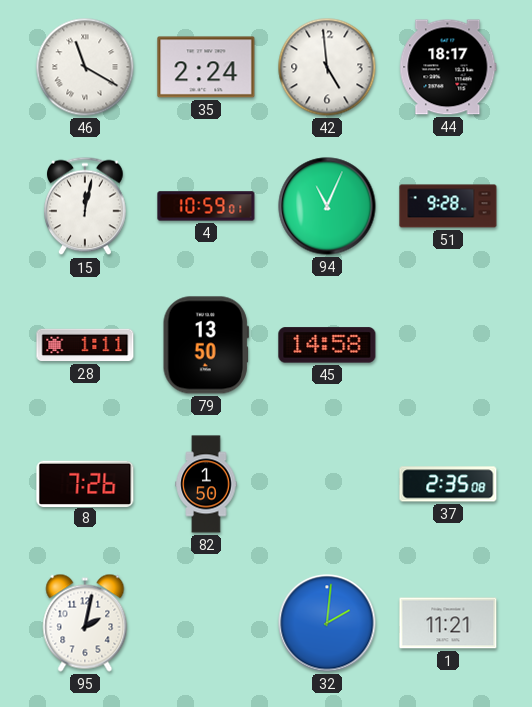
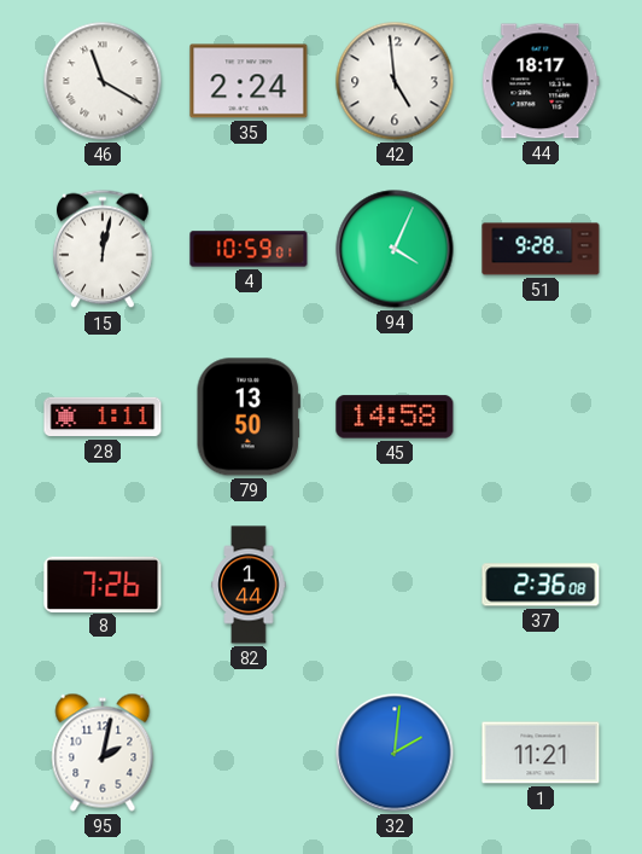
94: 11:04 -> 4:04
82: 1:50 -> 1:44
37: 2:35 -> 2:36
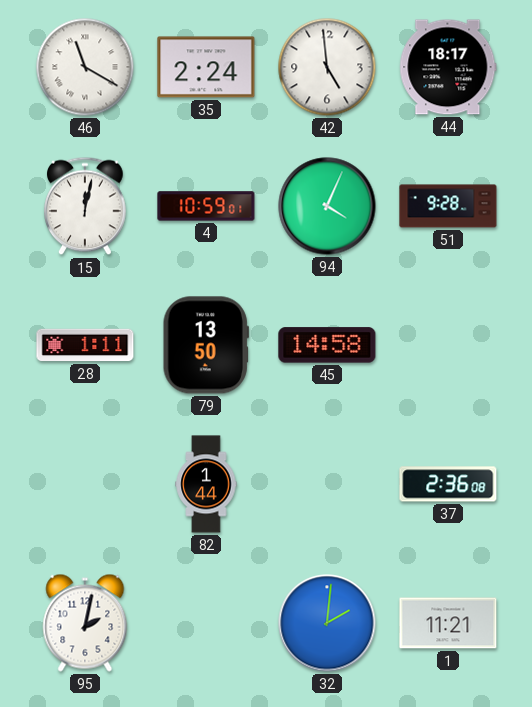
8: 7:26 -> none
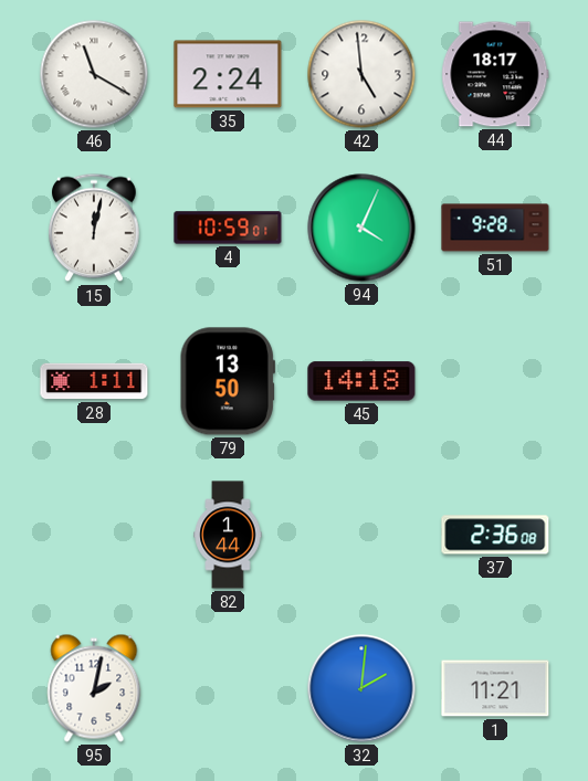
45: 14:58 -> 14:18
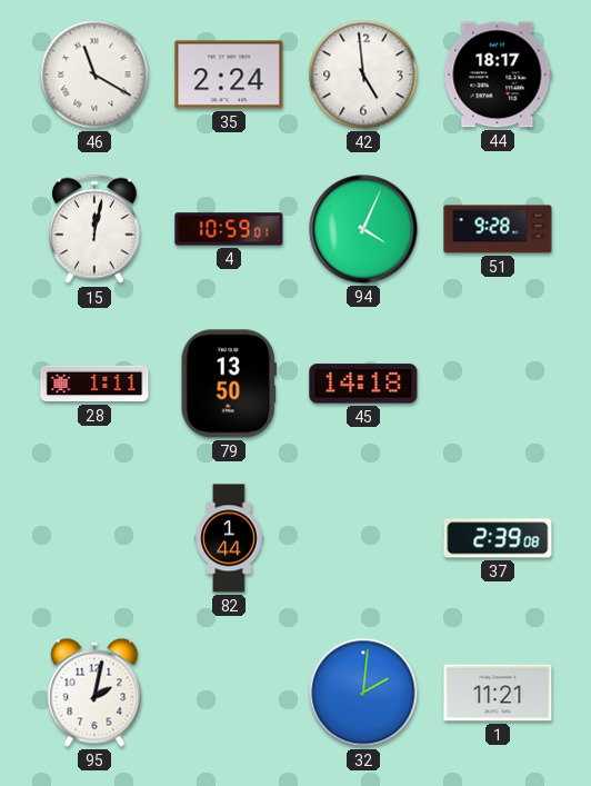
37: 2:36 -> 2:39
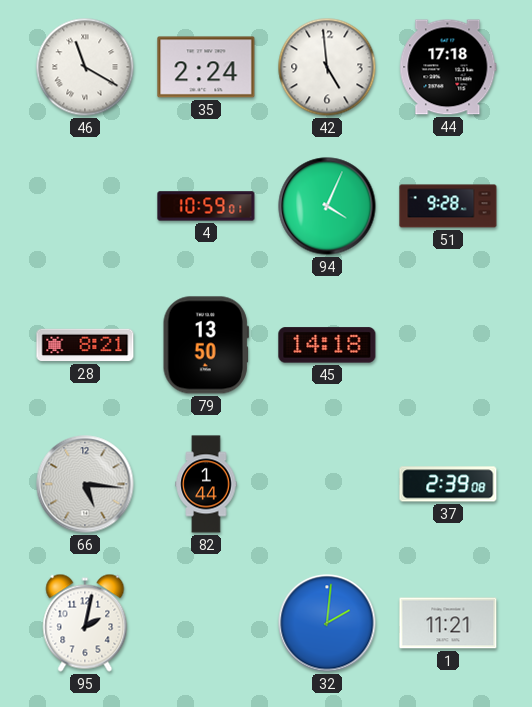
44: 18:17 -> 17:18
15: 12:02 -> none
28: 1:11 -> 8:21
66: none -> 5:16
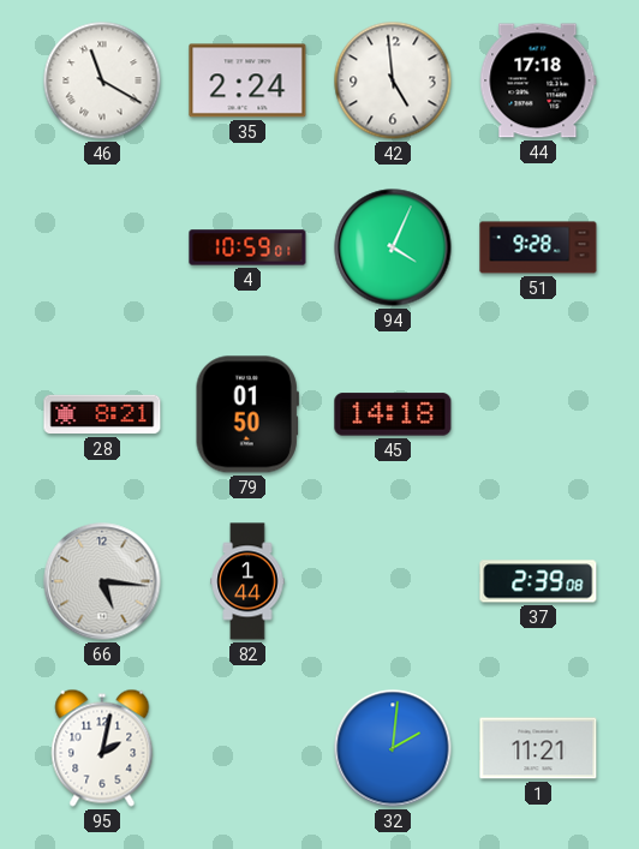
79: 13:50 -> 01:50
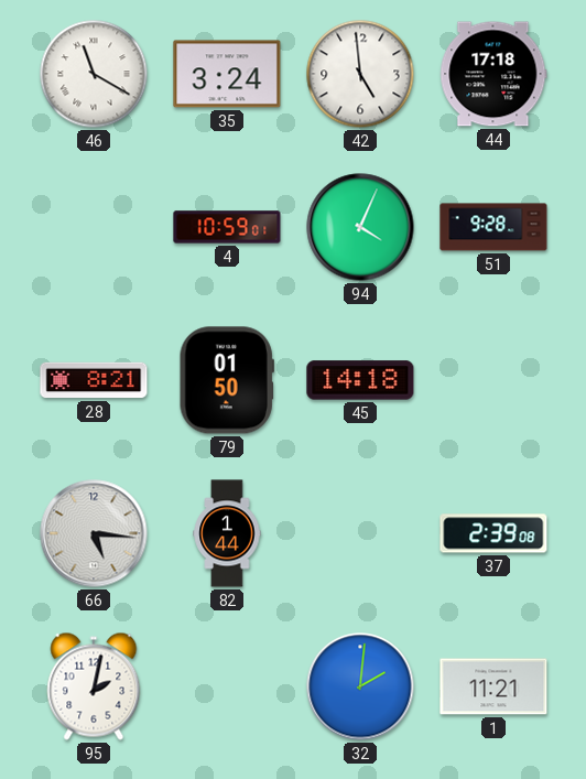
35: 2:24 -> 3:24
